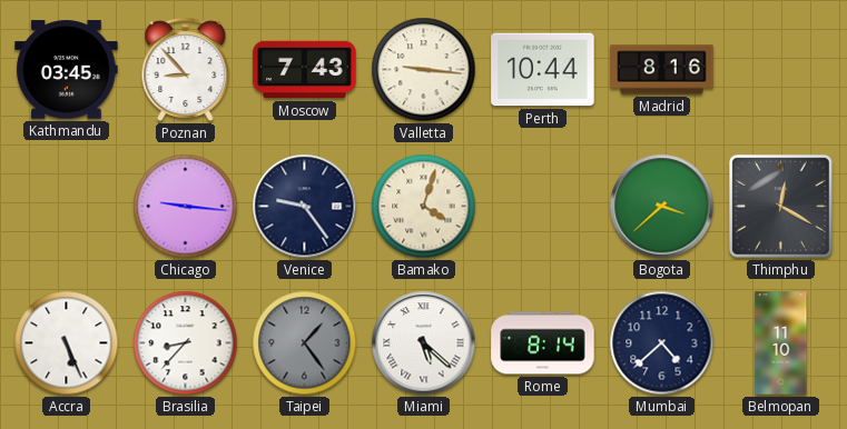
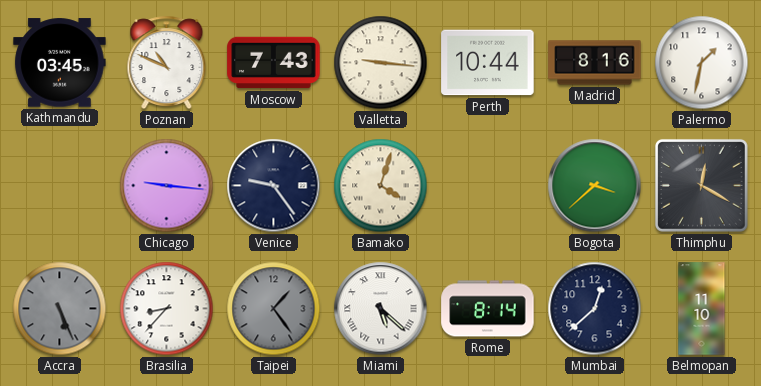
Poznan: 8:53 -> 10:49
Palermo: none -> 1:32
Accra dial: white -> grey
Mumbai: 4:38 -> 12:38
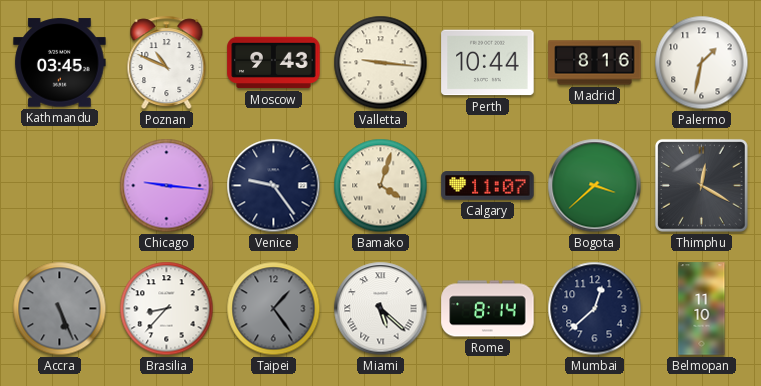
Moscow: 7:43 -> 9:43
Calgary: none -> 11:07
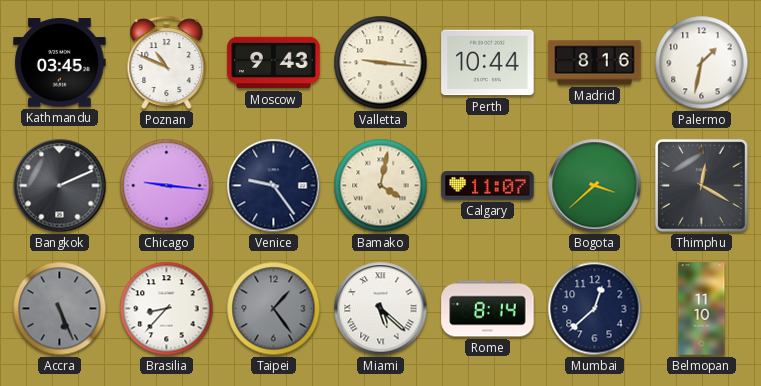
Bangkok: none -> 2:11
Bamako: 4:03 -> 4:02
